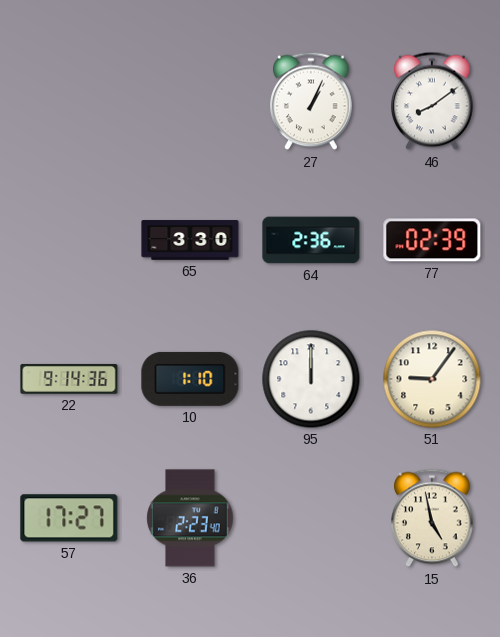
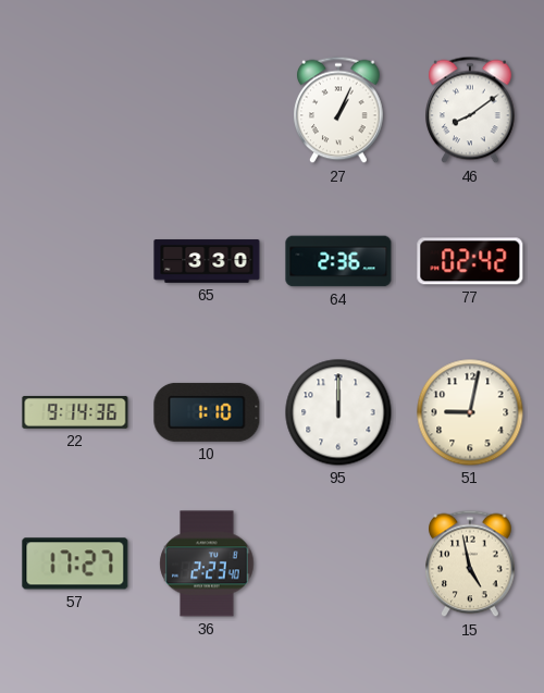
77: 02:39 -> 02:42
51: 9:06 -> 9:02
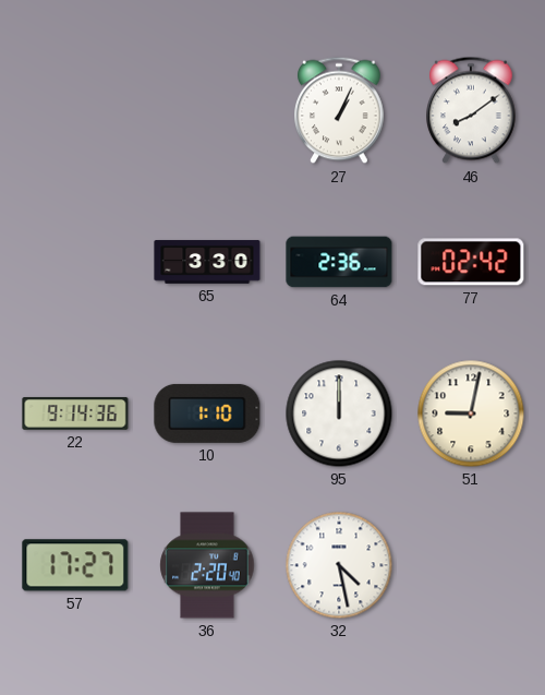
36: 2:23 -> 2:20
32: none -> 4:28
15: 4:58 -> none
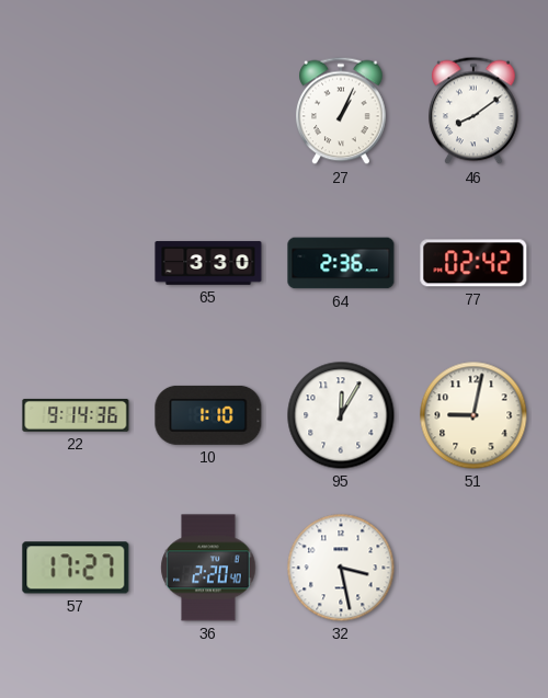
95: 12:00 -> 12:05
32: 4:28 -> 3:28
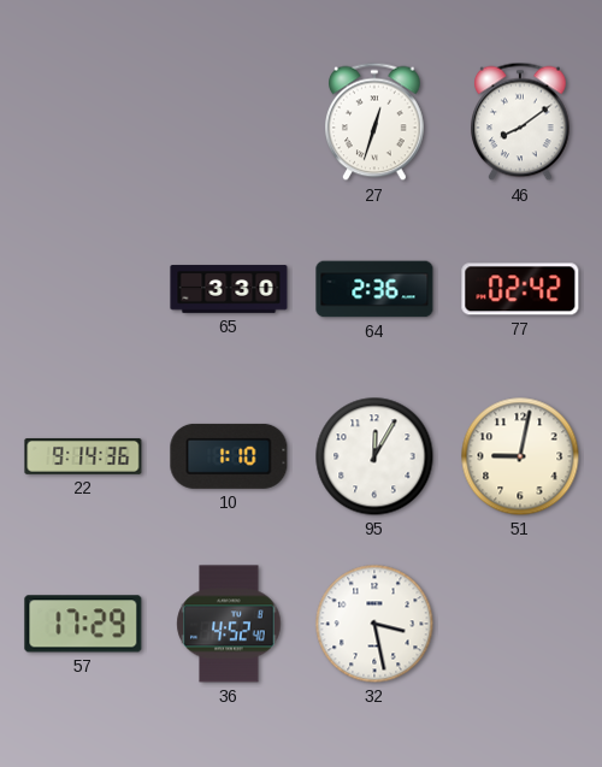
27: 1:04 -> 12:33
57: 17:27 -> 17:29
36: 2:20 -> 4:52
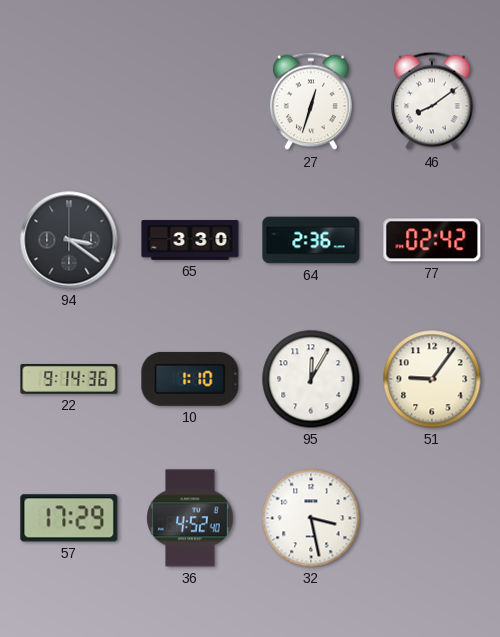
94: none -> 3:21
51: 9:02 -> 9:06
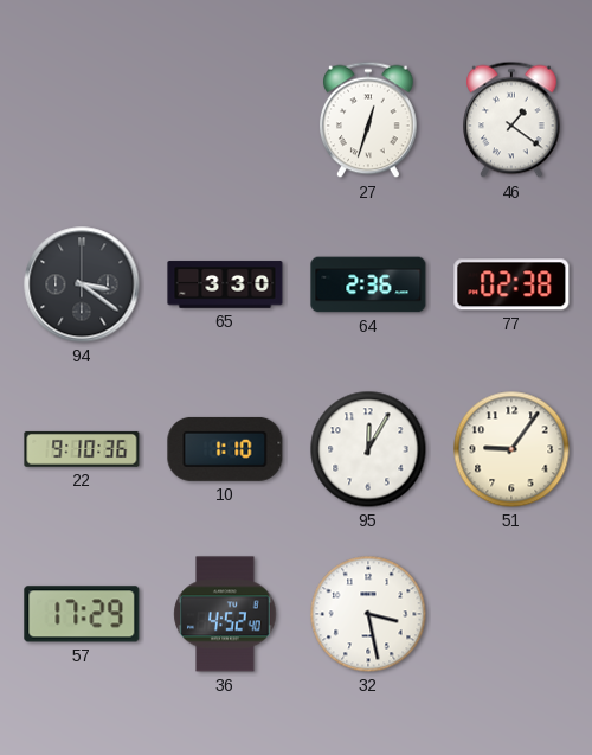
46: 8:09 -> 1:21
77: 02:42 -> 02:38
22: 9:14 -> 9:10
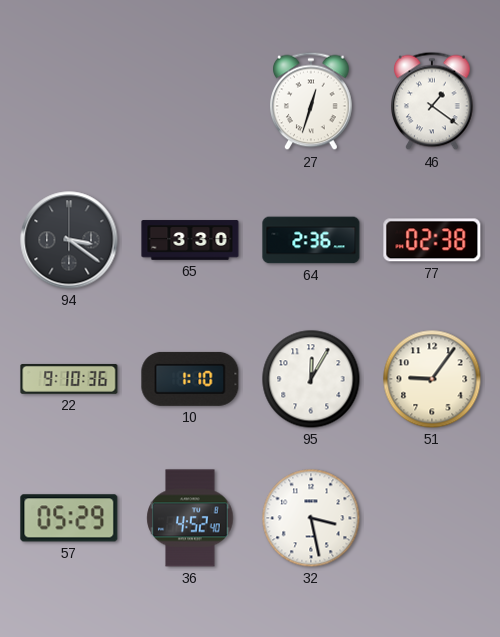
57: 17:29 -> 05:29
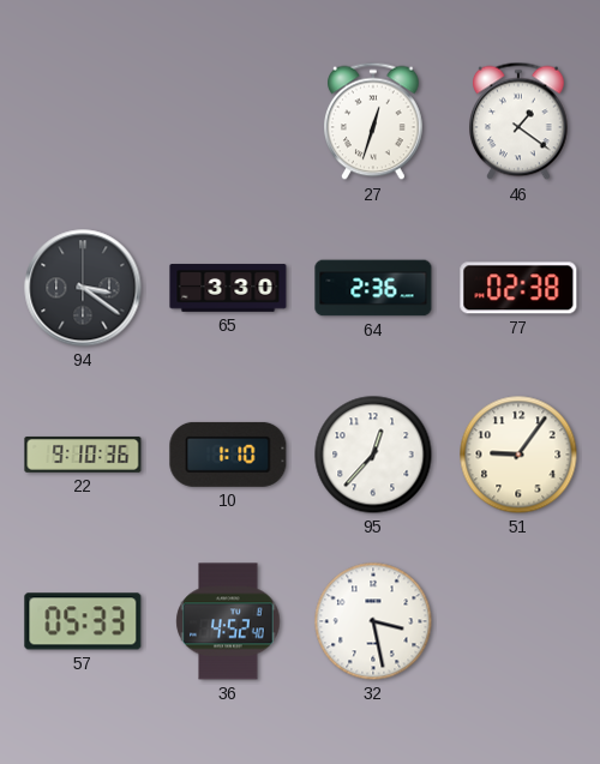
95: 12:05 -> 12:37
57: 05:29 -> 05:33
